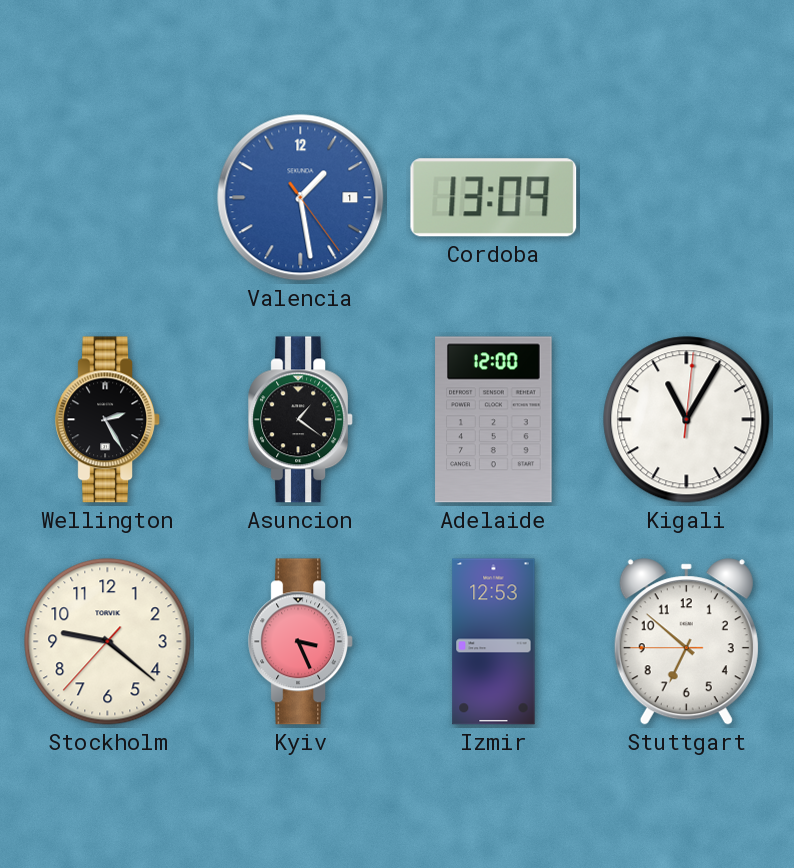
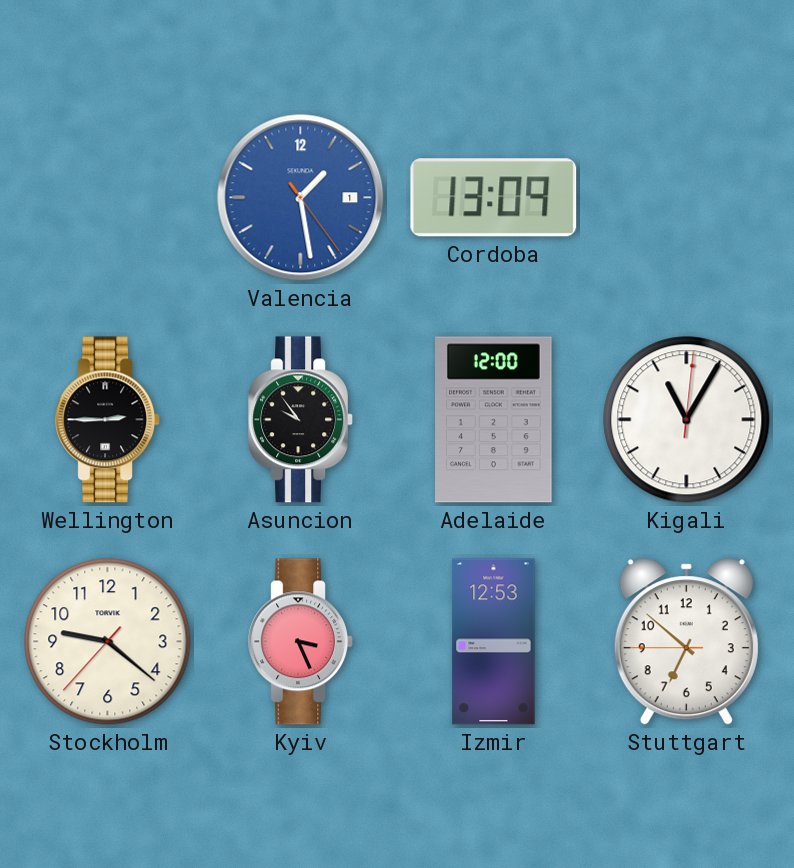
Wellington: 2:25 -> 2:45
Asuncion: 1:21 -> 9:54
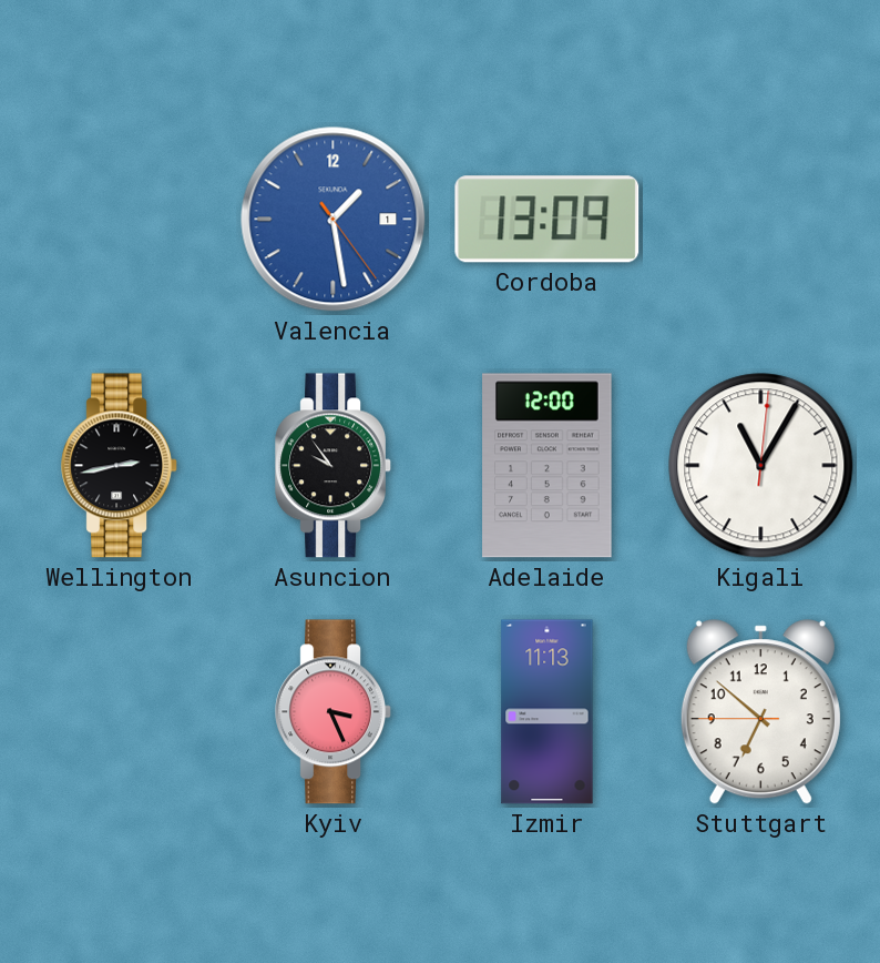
Wellington: 2:45 -> 2:43
Stockholm: 9:21 -> none
Izmir: 12:53 -> 11:13
